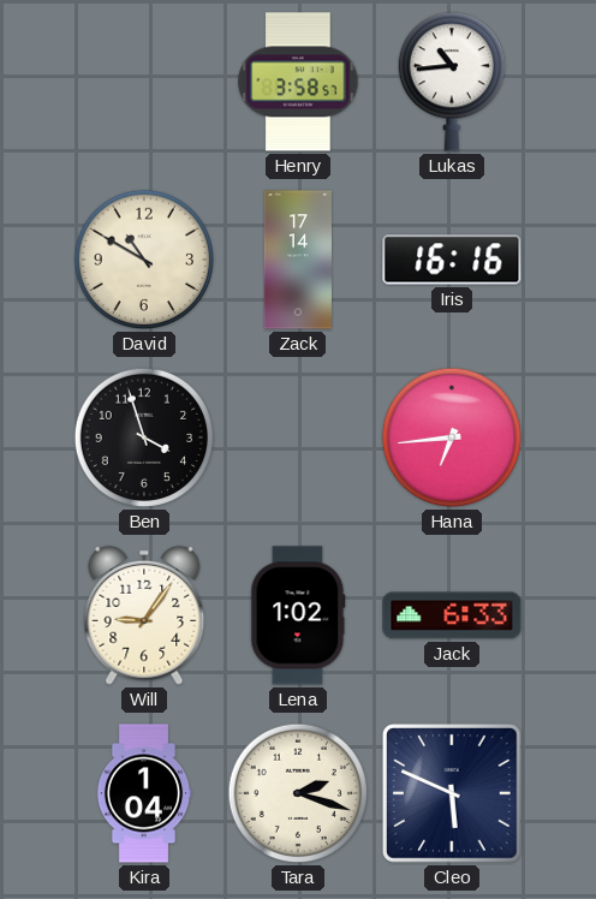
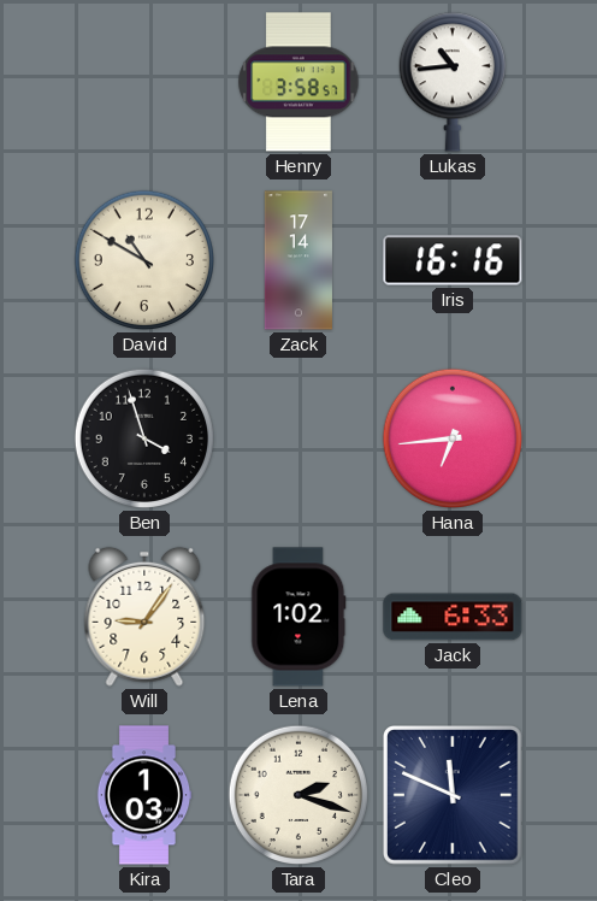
Kira: 1:04 -> 1:03
Cleo: 5:49 -> 11:49
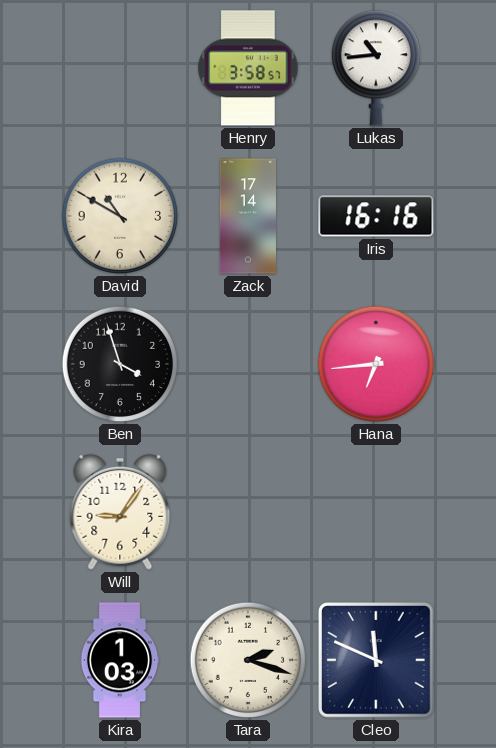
Lena: 1:02 -> none
Jack: 6:33 -> none
